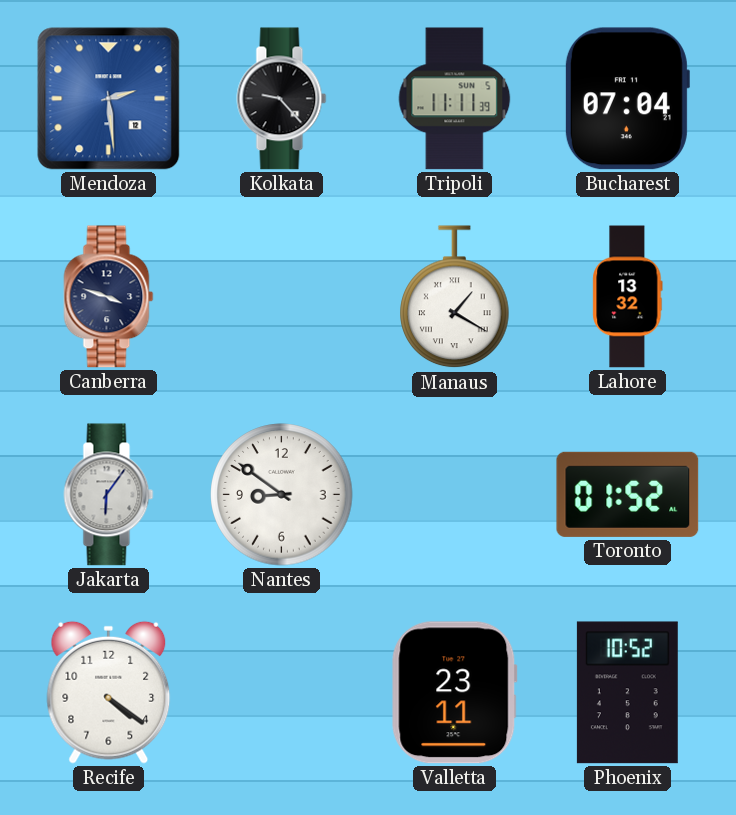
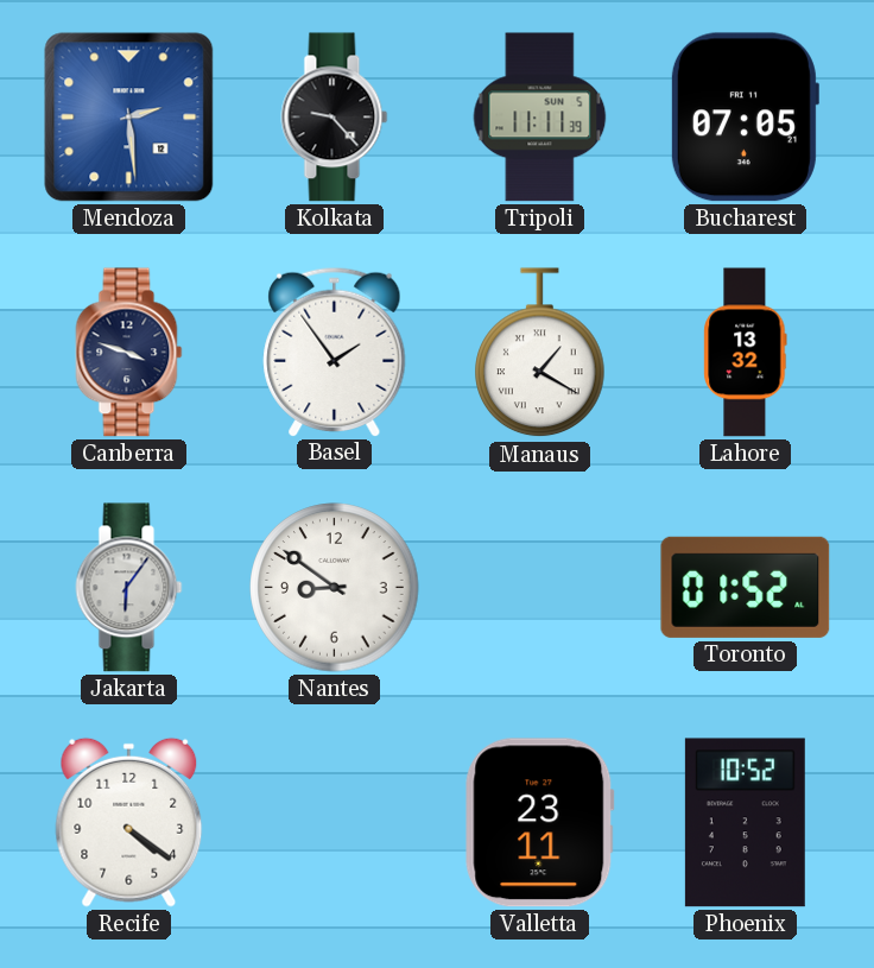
Bucharest: 07:04 -> 07:05
Basel: none -> 1:54
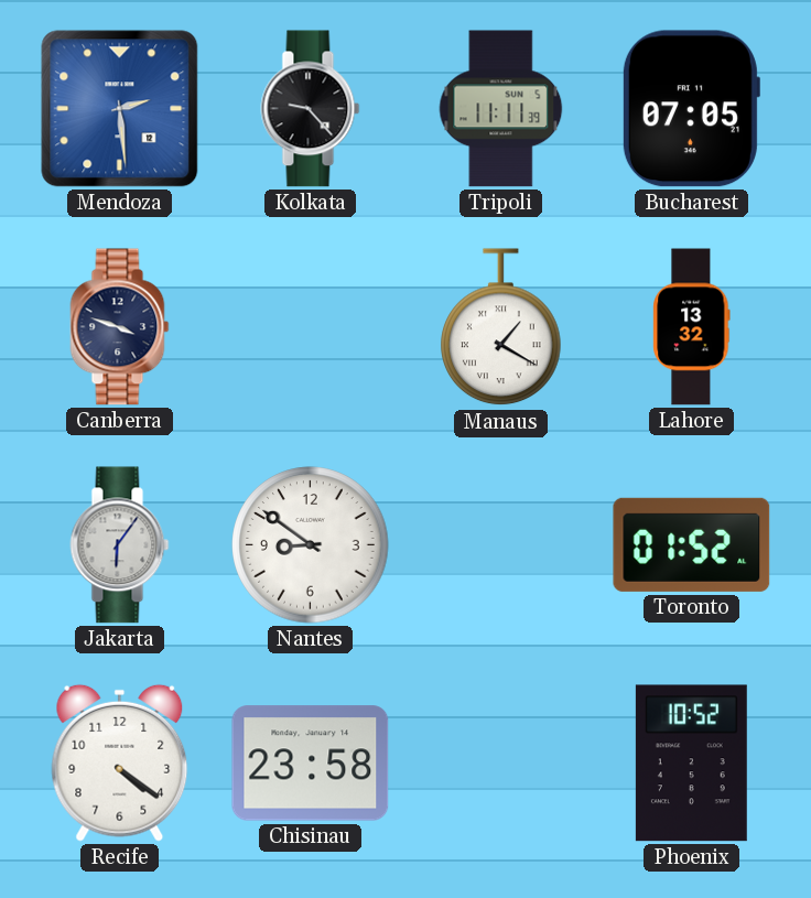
Basel: 1:54 -> none
Chisinau: none -> 23:58
Valletta: 23:11 -> none
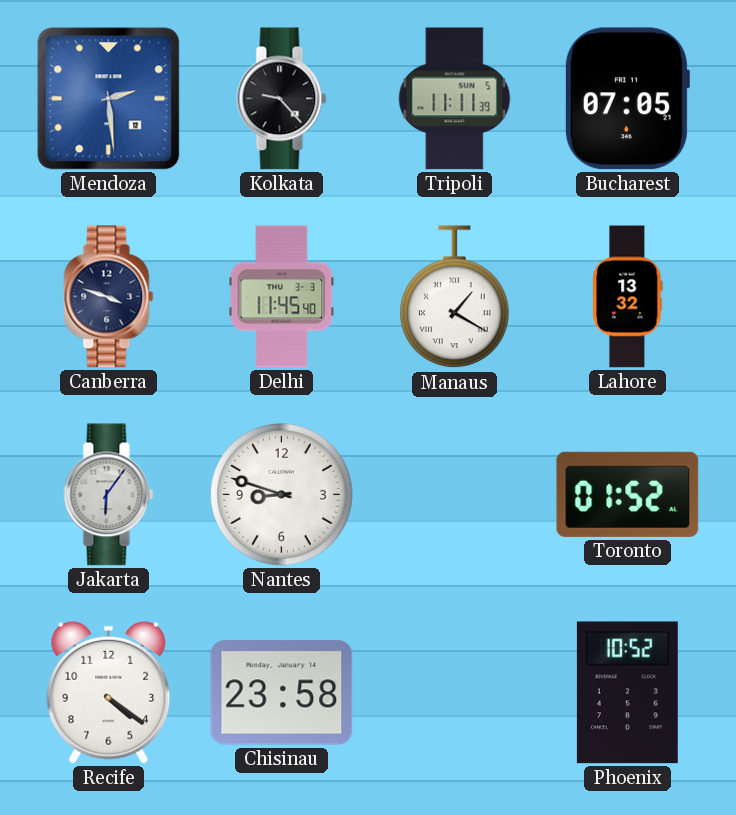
Delhi: none -> 11:45
Nantes: 8:51 -> 8:48
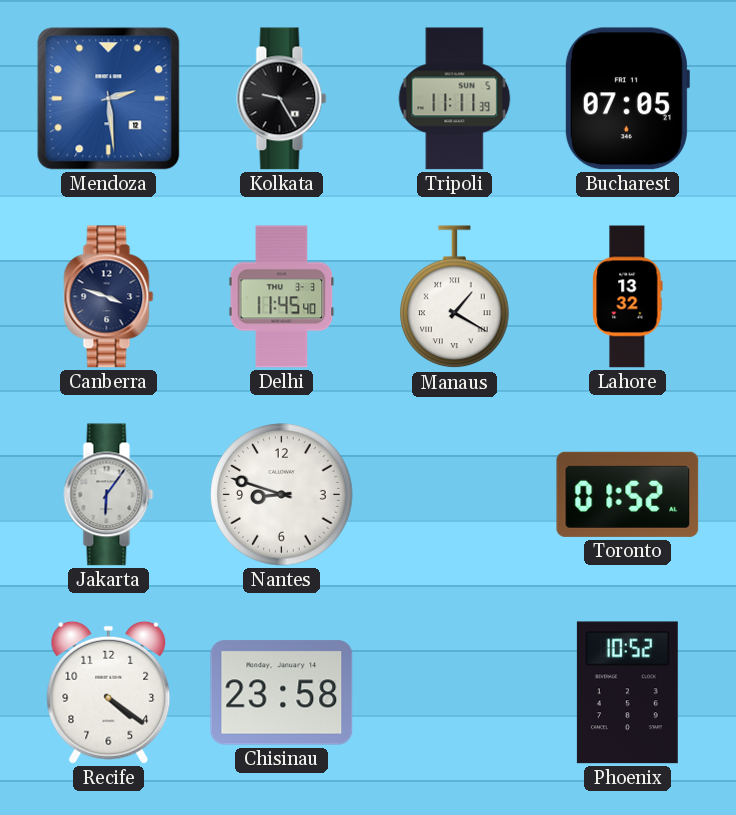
Kolkata: 9:23 -> 9:25
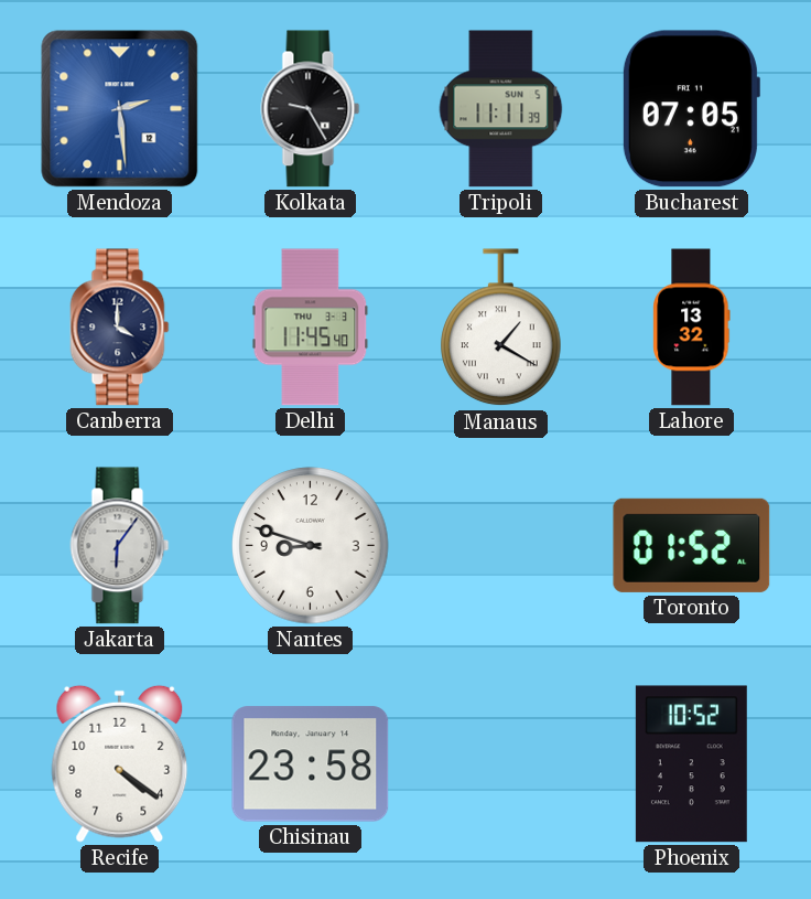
Canberra: 3:48 -> 4:00
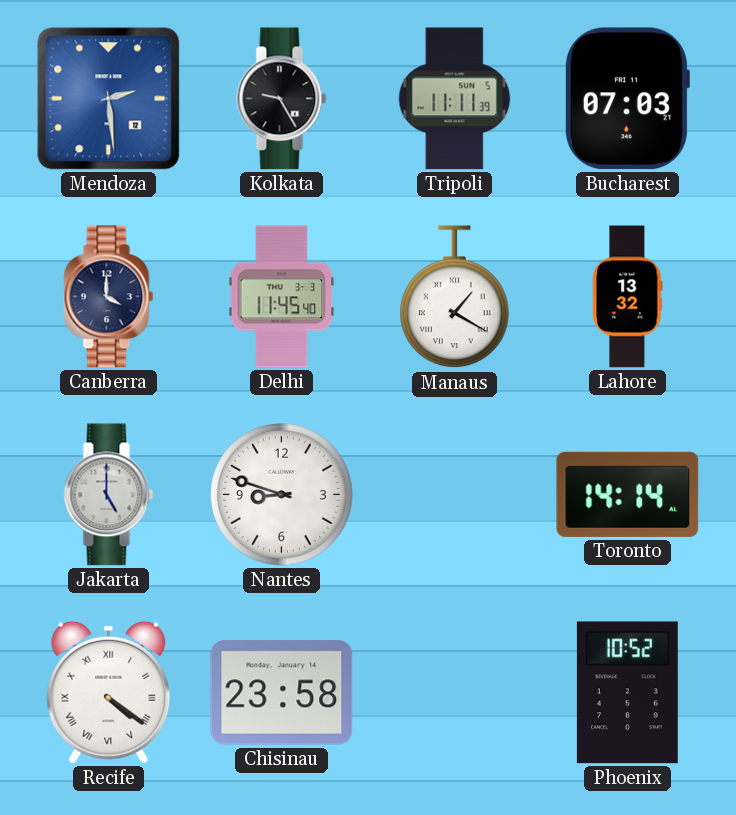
Bucharest: 07:05 -> 07:03
Jakarta: 6:06 -> 5:00
Toronto: 01:52 -> 14:14
Recife numerals: Arabic -> Roman
